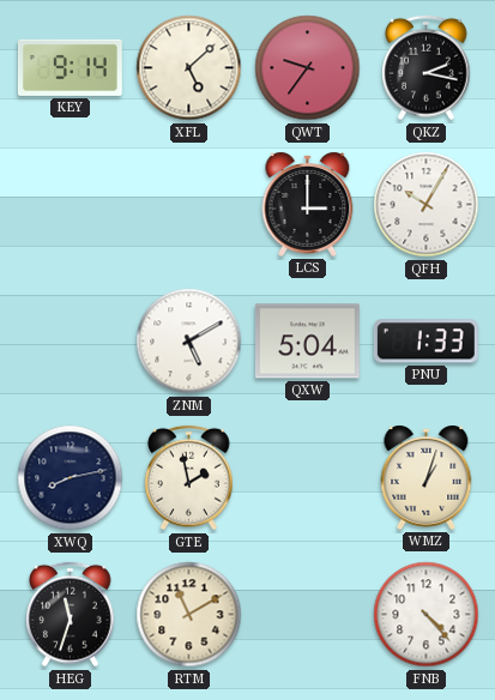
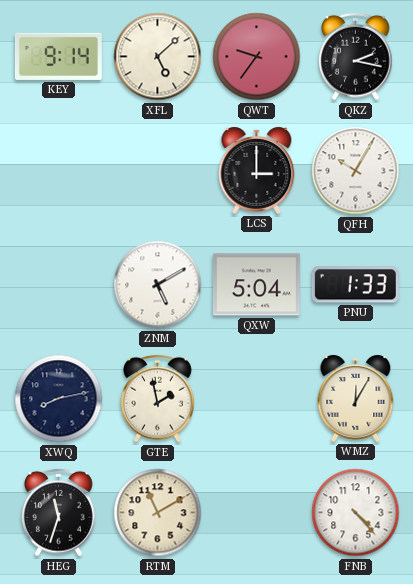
WMZ: 1:03 -> 12:05
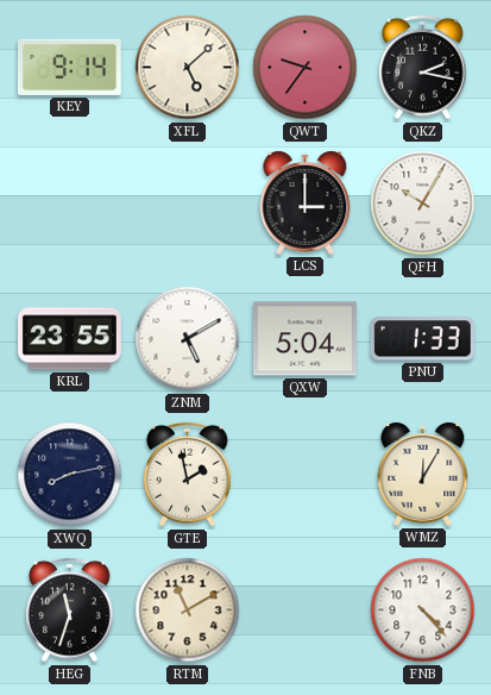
KRL: none -> 23:55
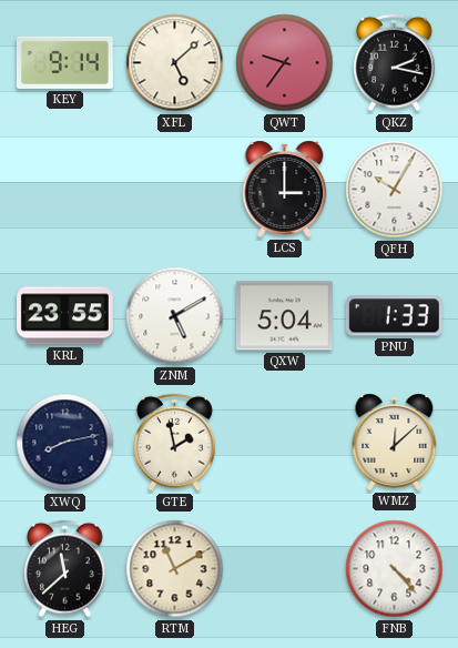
WMZ: 12:05 -> 12:08
HEG: 11:33 -> 11:38
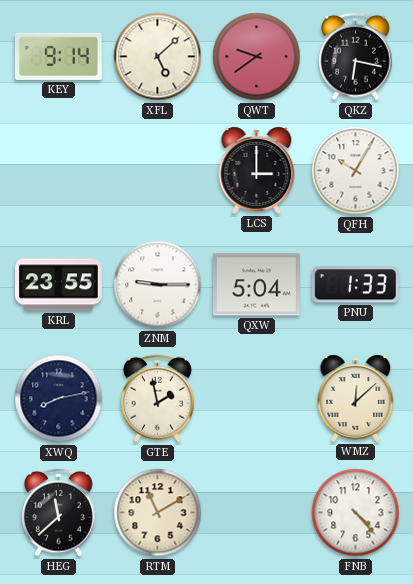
QWT: 9:36 -> 9:39
QKZ: 2:17 -> 6:17
ZNM: 5:10 -> 9:15
